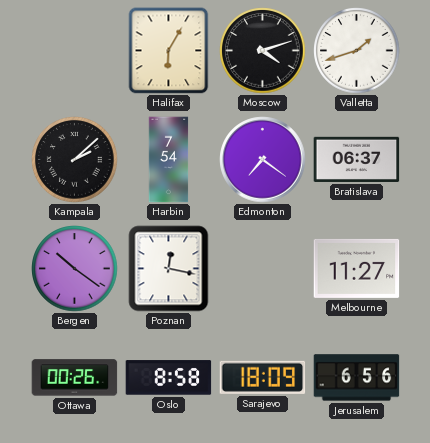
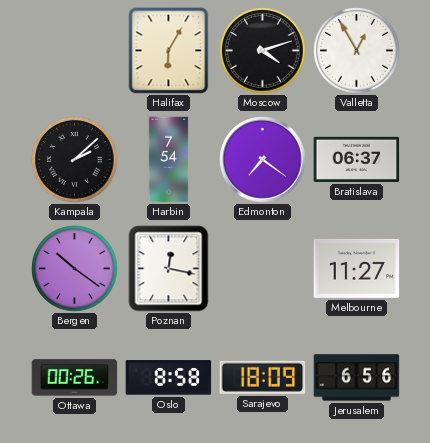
Valletta: 1:42 -> 12:55
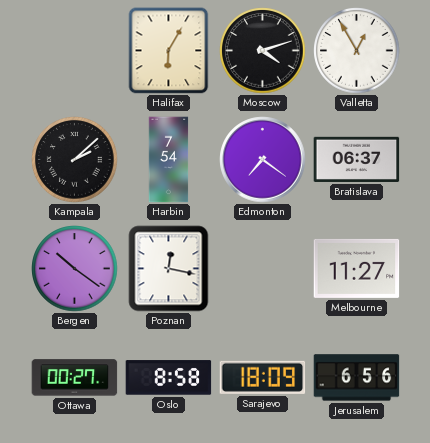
Ottawa: 00:26 -> 00:27
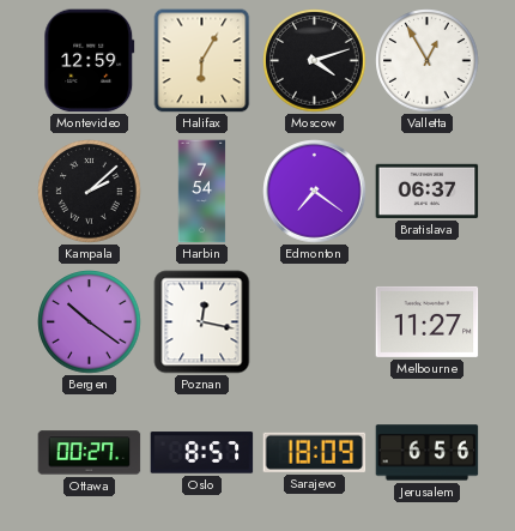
Montevideo: none -> 12:59
Oslo: 8:58 -> 8:57
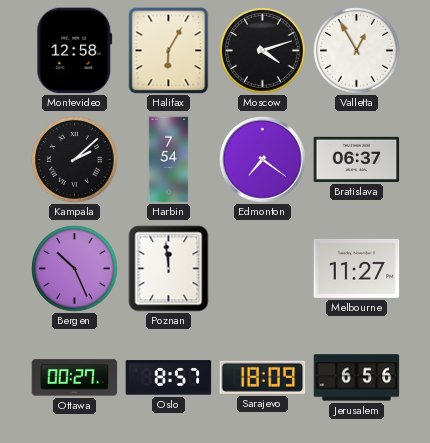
Montevideo: 12:59 -> 12:58
Bergen: 10:21 -> 10:26
Poznan: 12:17 -> 11:59
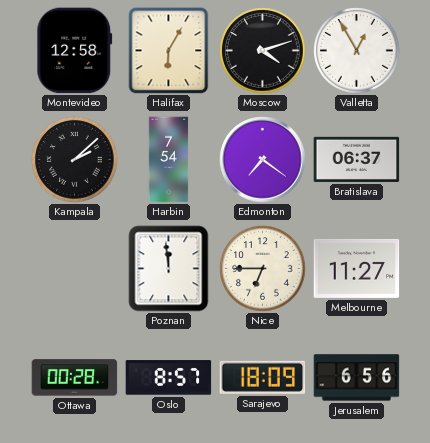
Bergen: 10:26 -> none
Nice: none -> 6:45
Ottawa: 00:27 -> 00:28
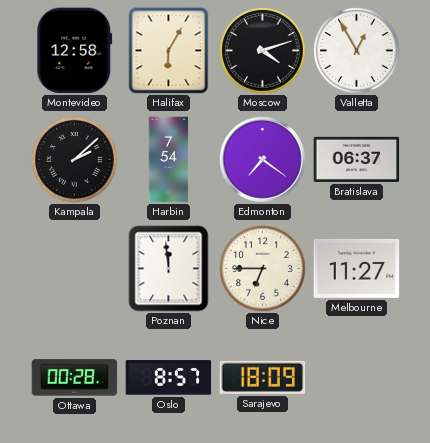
Jerusalem: 6:56 -> none
